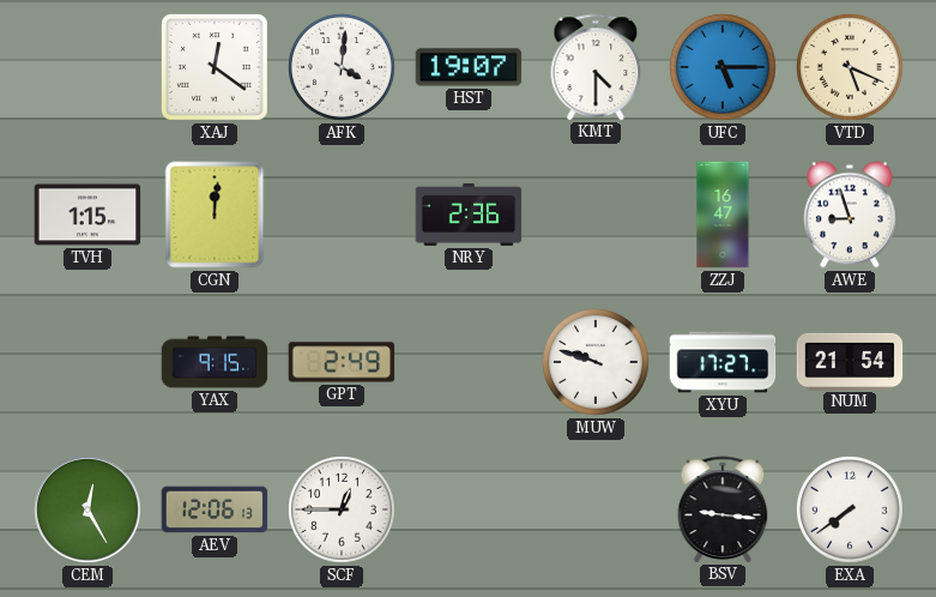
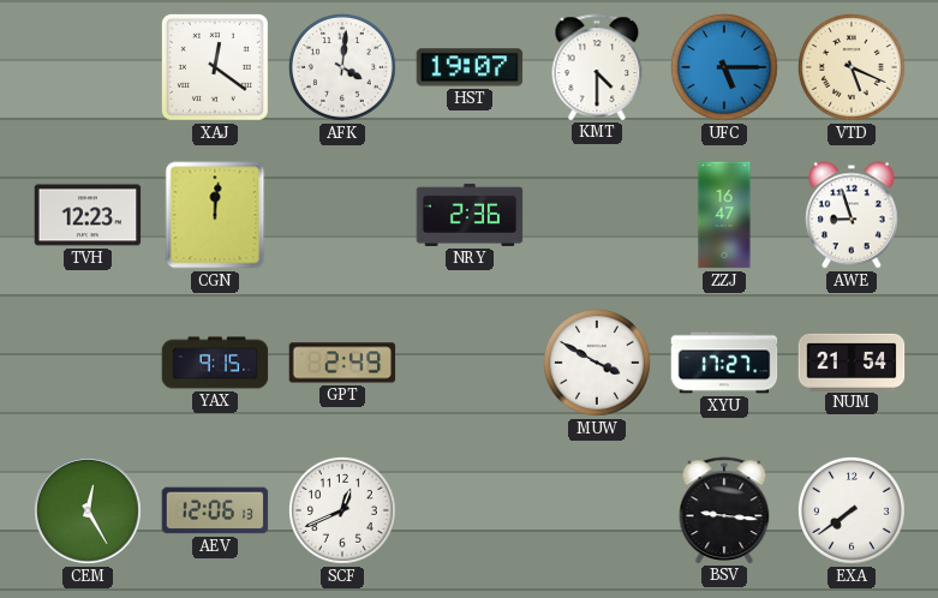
TVH: 1:15 -> 12:23
MUW: 9:48 -> 3:50
SCF: 12:45 -> 12:41
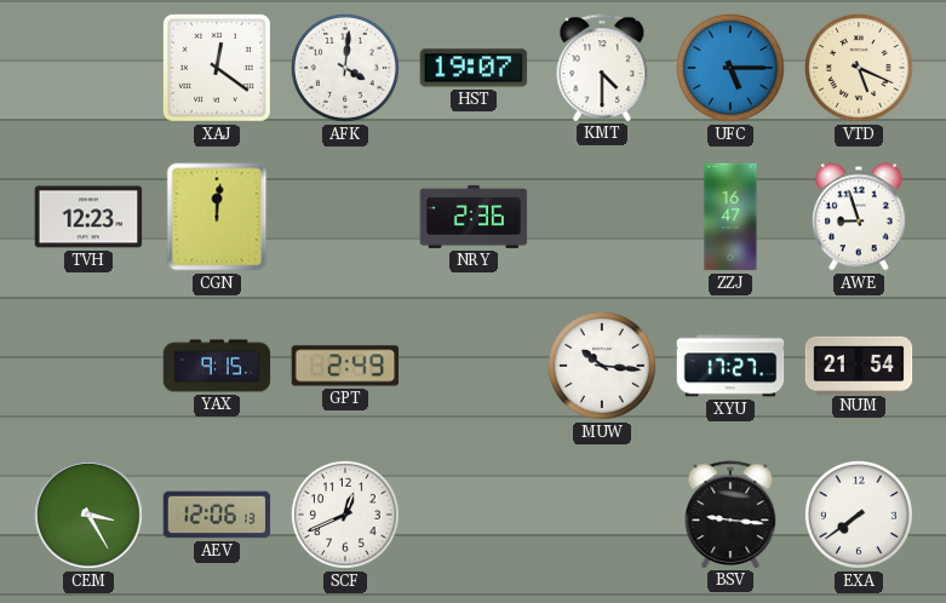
MUW: 3:50 -> 10:16
CEM: 12:25 -> 3:25
